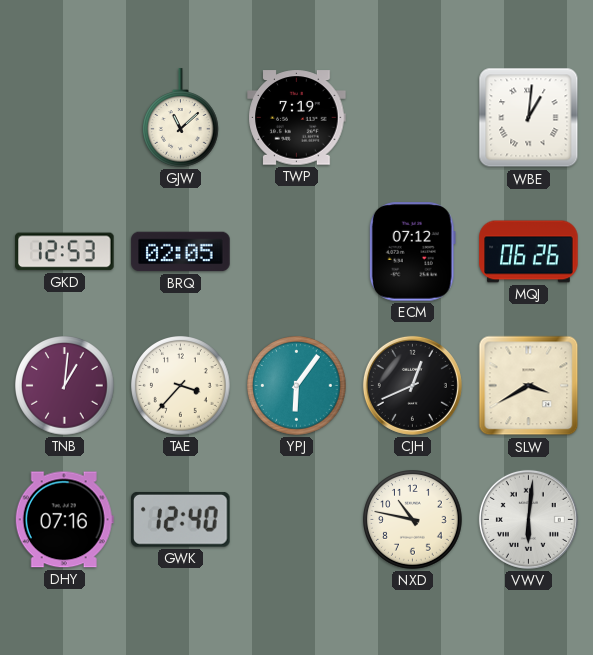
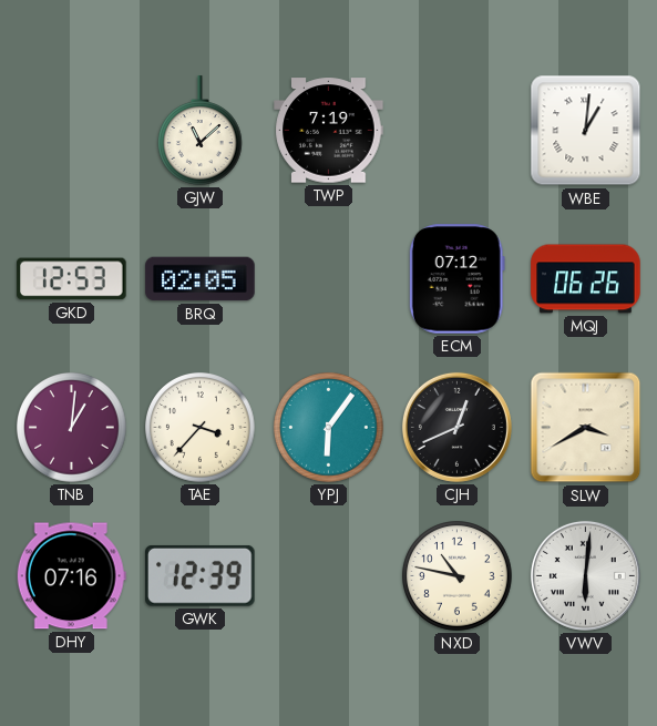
GWK: 12:40 -> 12:39
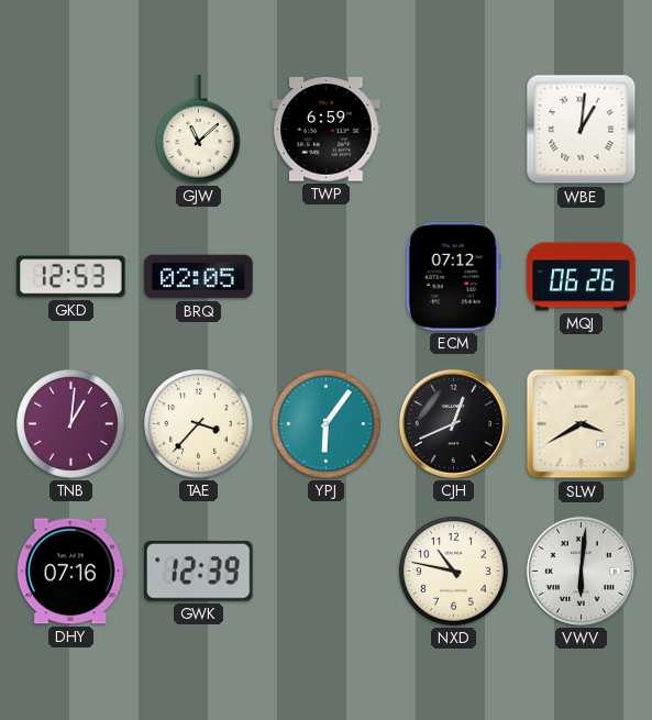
TWP: 7:19 -> 6:59
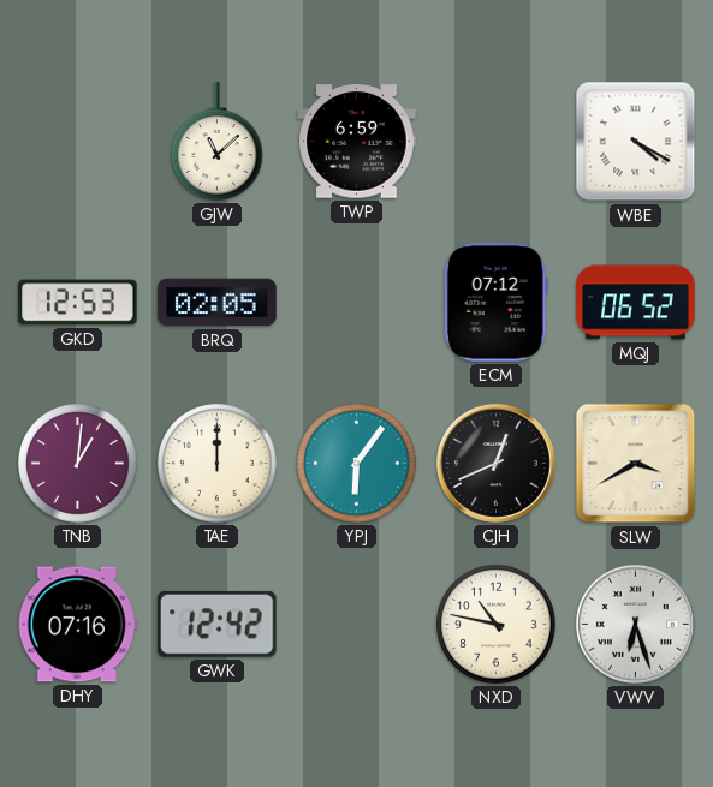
WBE: 1:01 -> 4:20
MQJ: 06:26 -> 06:52
TAE: 3:37 -> 12:00
GWK: 12:39 -> 12:42
VWV: 6:01 -> 6:27
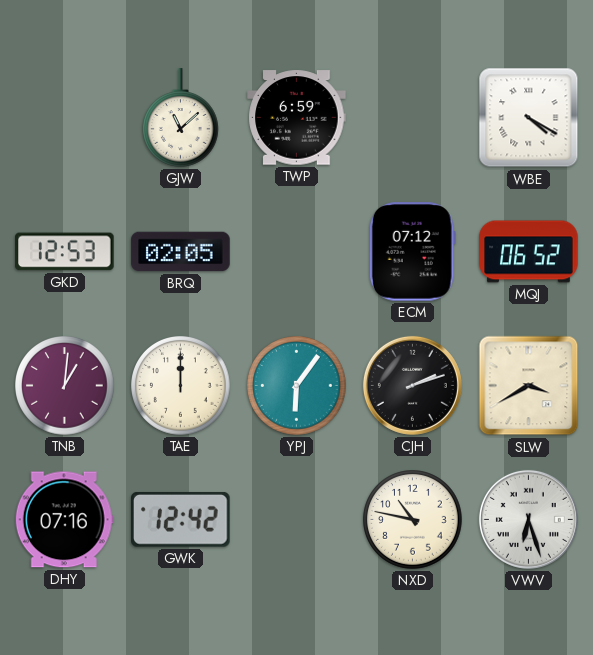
CJH: 12:41 -> 2:12
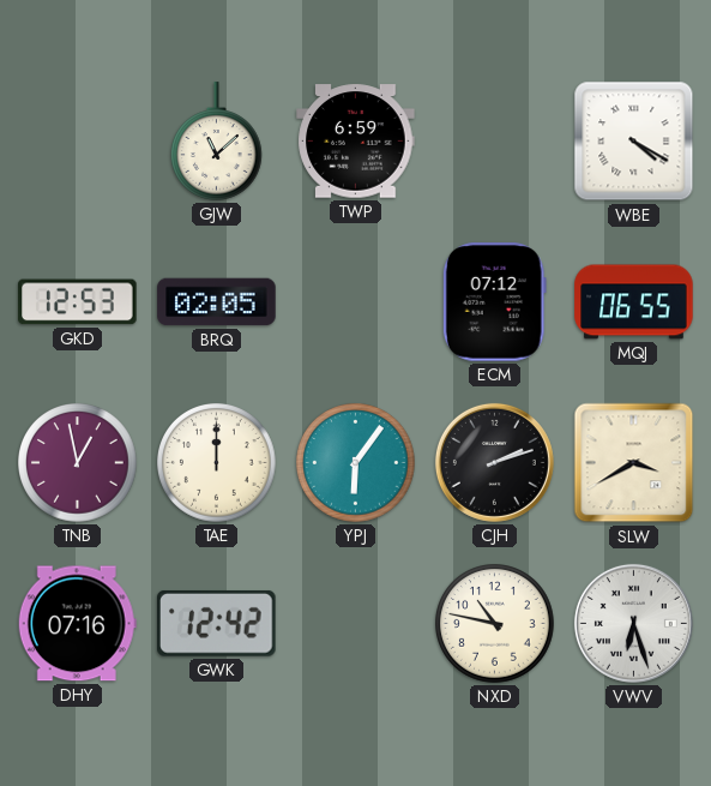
MQJ: 06:52 -> 06:55
TNB: 1:01 -> 12:58
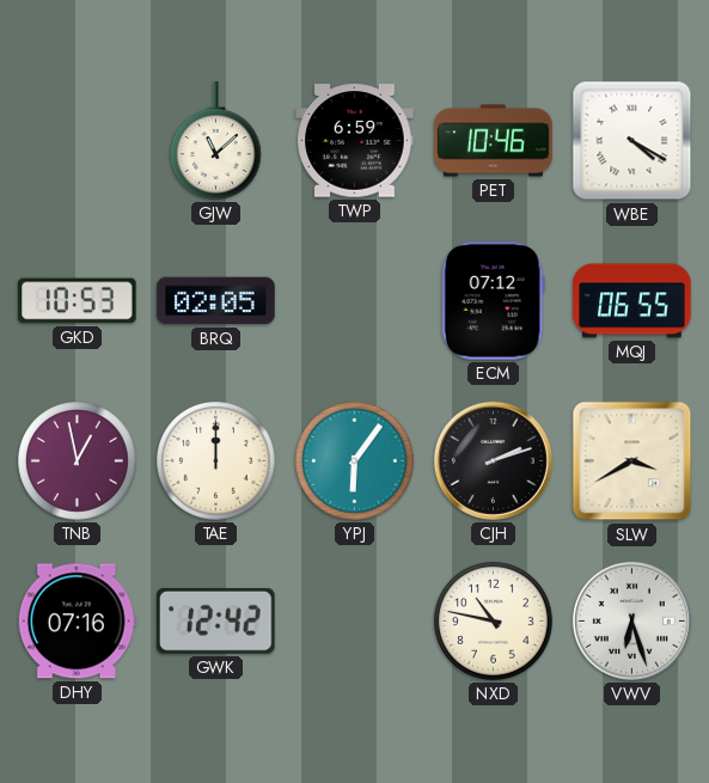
PET: none -> 10:46
GKD: 12:53 -> 10:53
